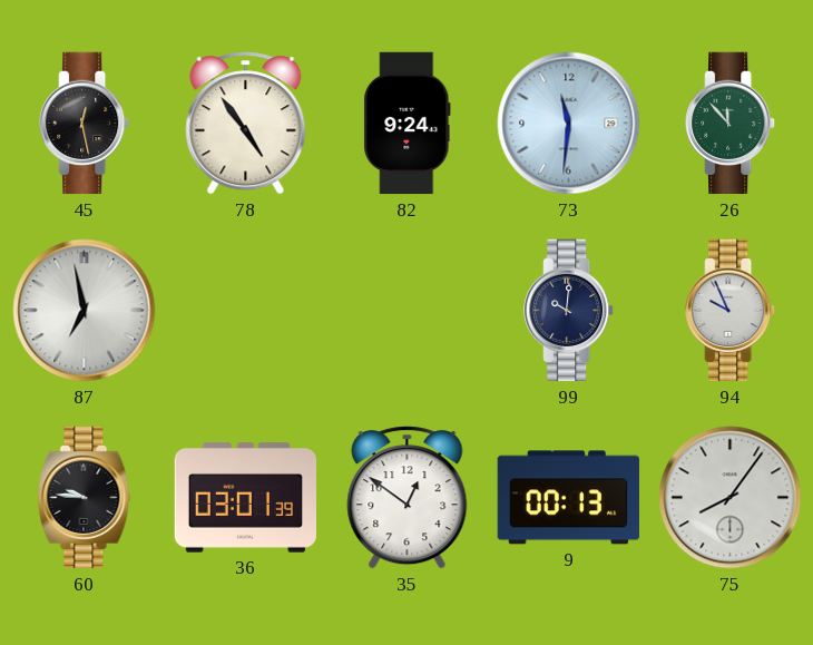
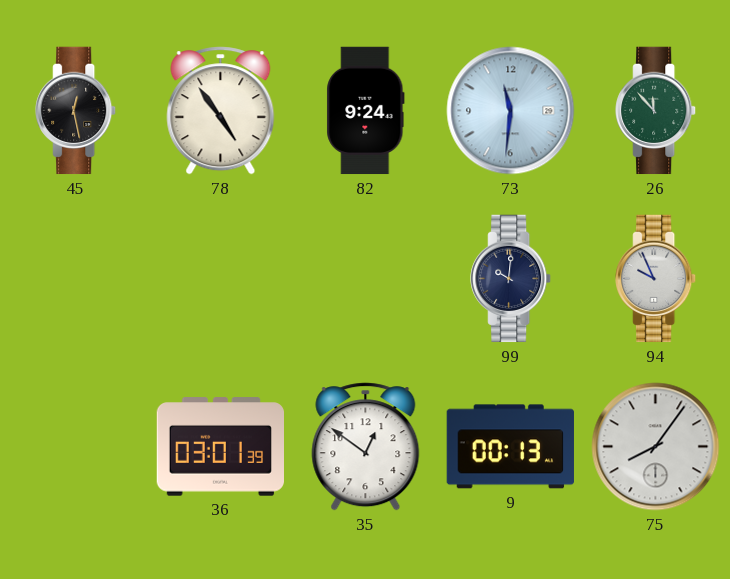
87: 6:58 -> none
60: 9:46 -> none
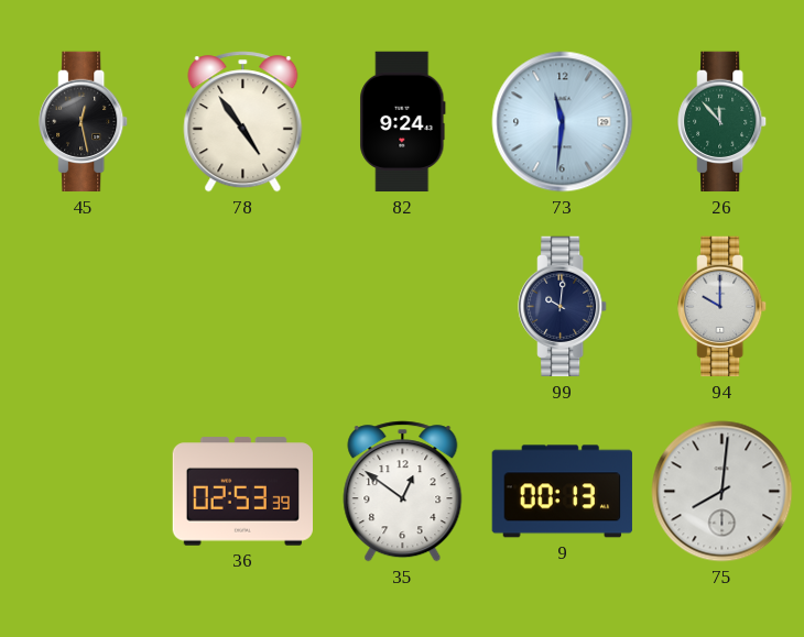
94: 9:56 -> 10:00
36: 03:01 -> 02:53
75: 8:06 -> 8:01
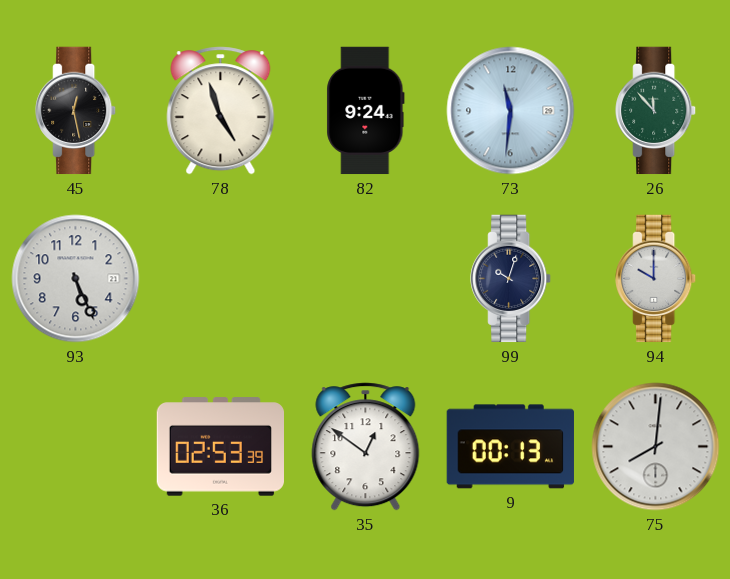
78: 4:54 -> 4:57
93: none -> 5:26
99: 10:01 -> 10:03
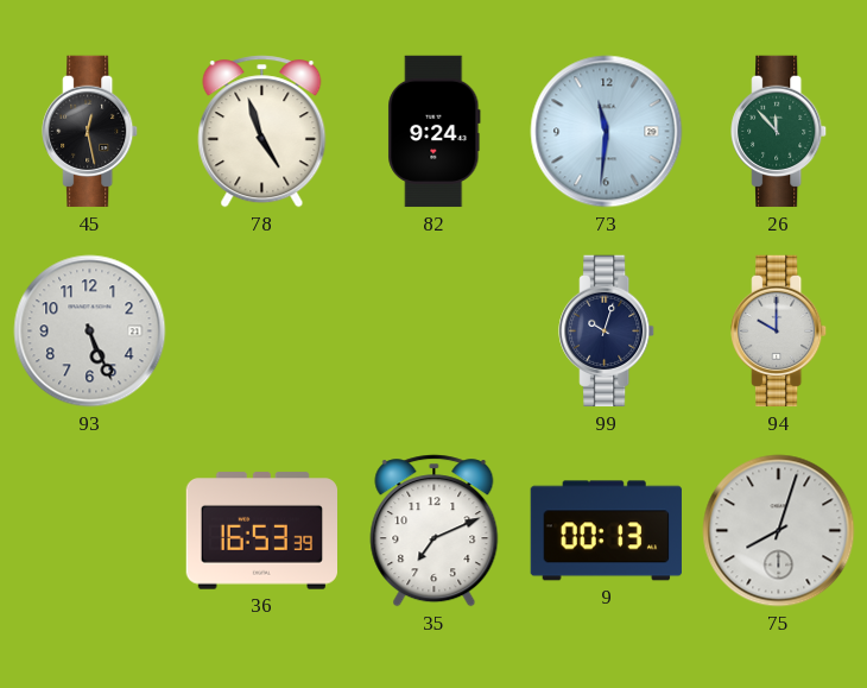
36: 02:53 -> 16:53
35: 12:51 -> 7:11
75: 8:01 -> 8:03
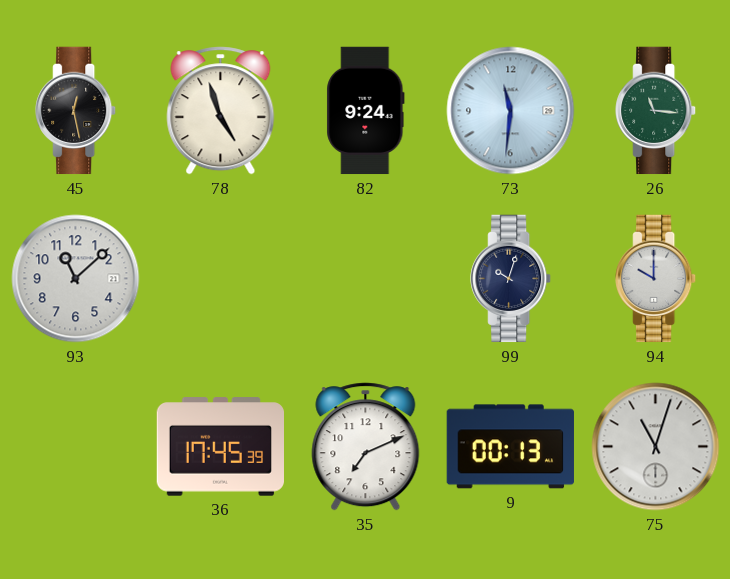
26: 11:53 -> 11:16
93: 5:26 -> 11:08
36: 16:53 -> 17:45
75: 8:03 -> 11:03
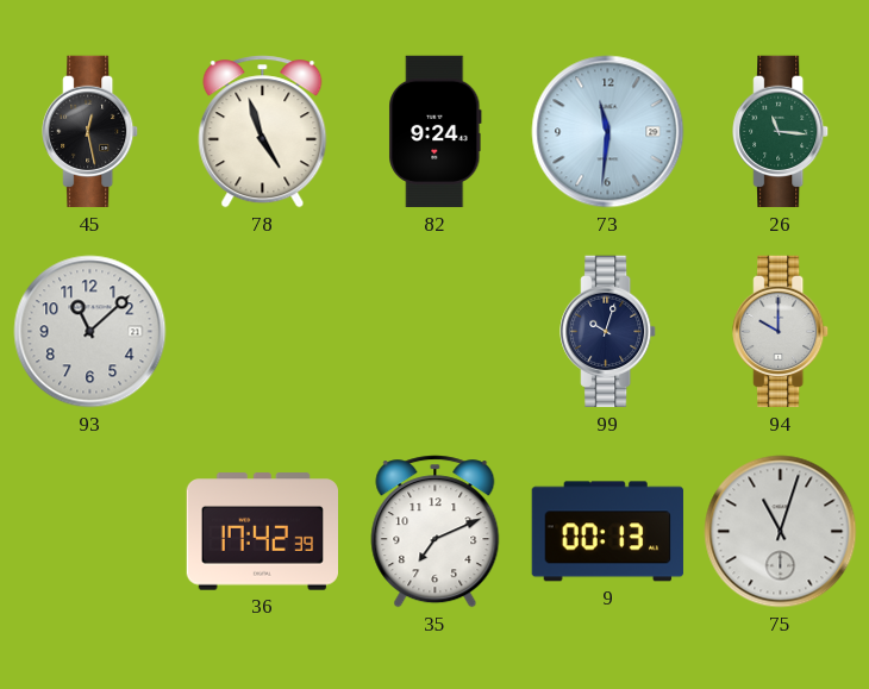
36: 17:45 -> 17:42
